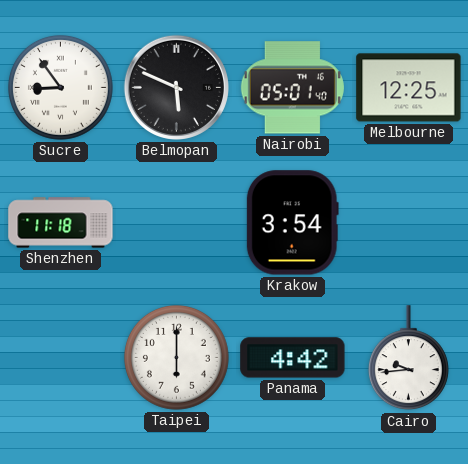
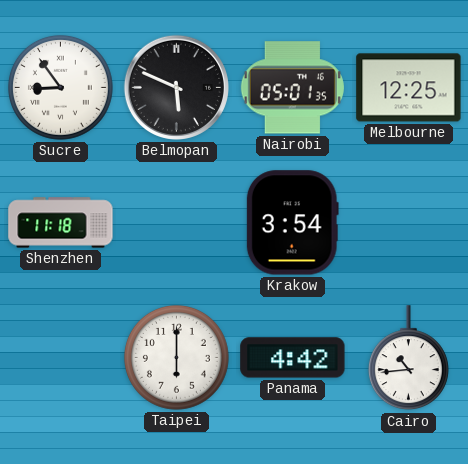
Nairobi: 05:01:40 -> 05:01:35
Cairo: 9:44 -> 10:44
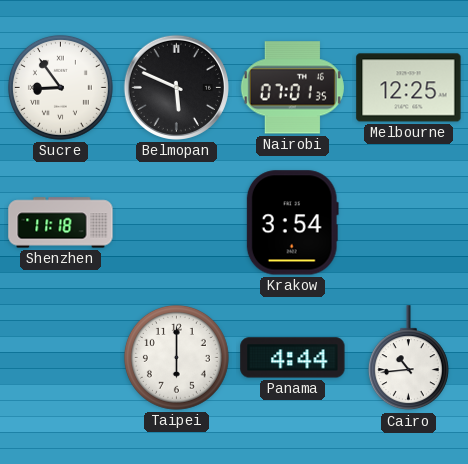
Nairobi: 05:01 -> 07:01
Panama: 4:42 -> 4:44
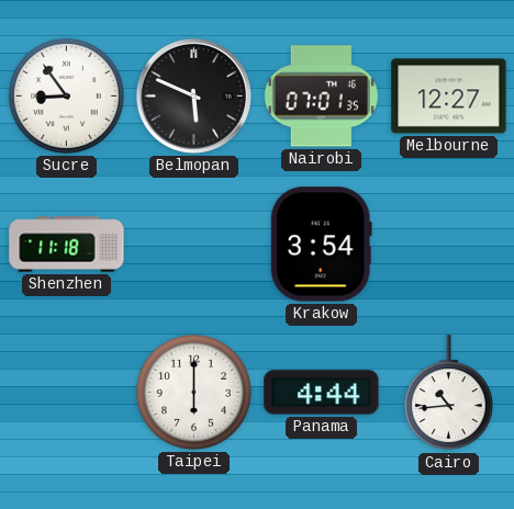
Melbourne: 12:25 -> 12:27
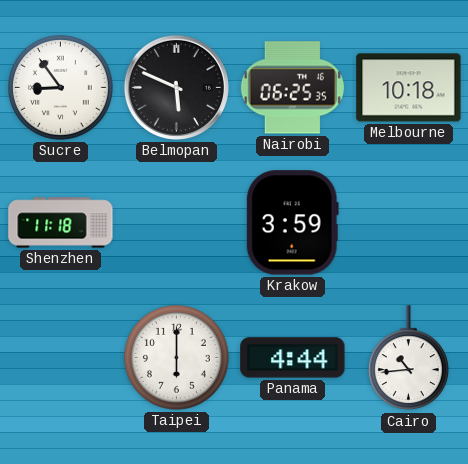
Nairobi: 07:01 -> 06:25
Melbourne: 12:27 -> 10:18
Krakow: 3:54 -> 3:59
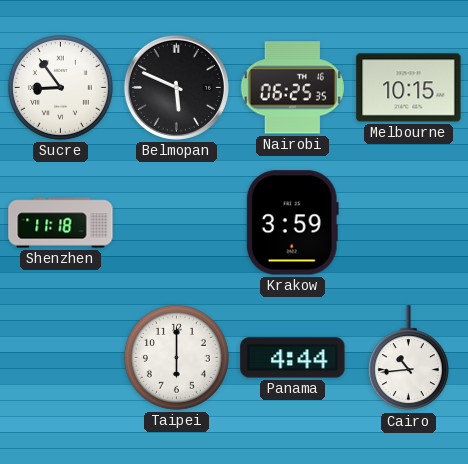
Melbourne: 10:18 -> 10:15
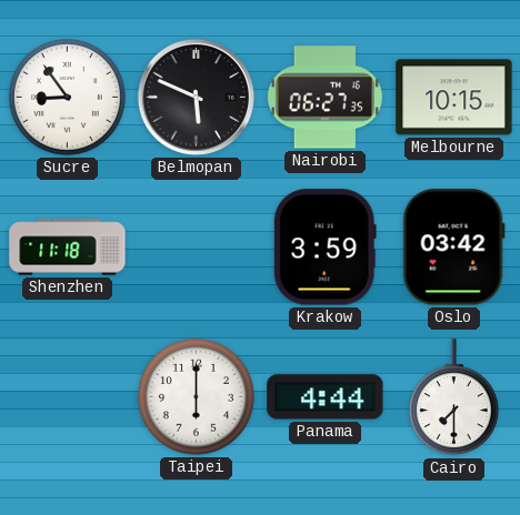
Nairobi: 06:25 -> 06:27
Oslo: none -> 03:42
Cairo: 10:44 -> 7:30
